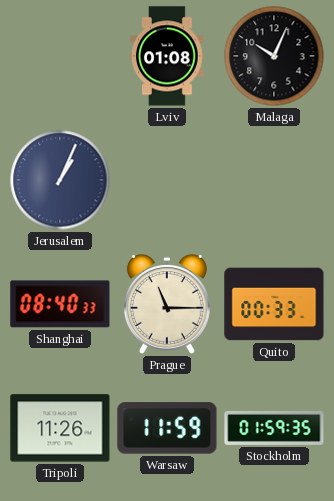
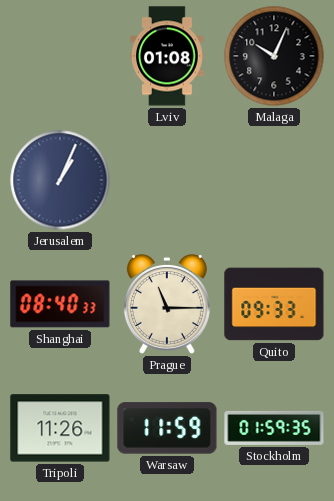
Quito: 00:33 -> 09:33
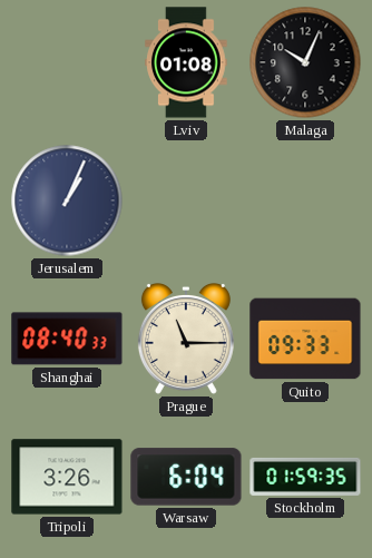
Tripoli: 11:26 -> 3:26
Warsaw: 11:59 -> 6:04
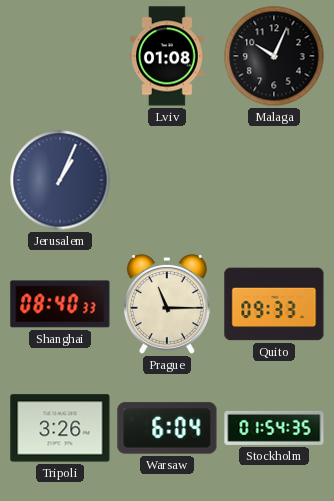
Stockholm: 01:59 -> 01:54
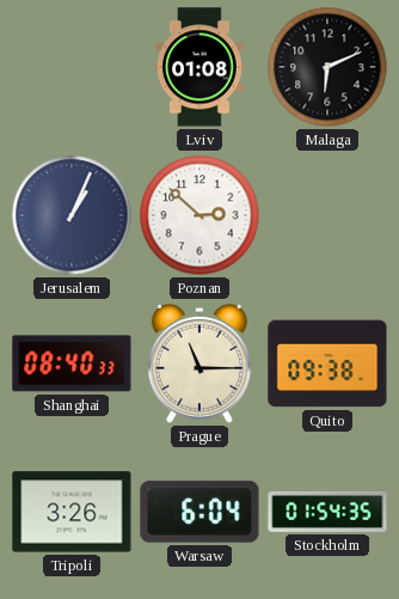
Malaga: 10:04 -> 6:11
Poznan: none -> 2:52
Quito: 09:33 -> 09:38
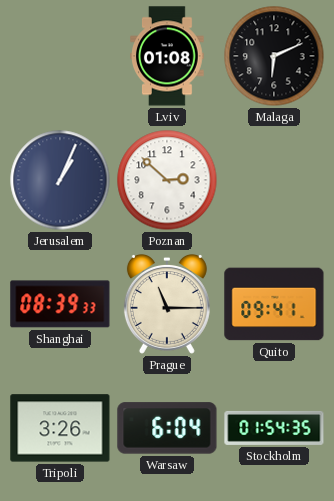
Shanghai: 08:40 -> 08:39
Quito: 09:38 -> 09:41
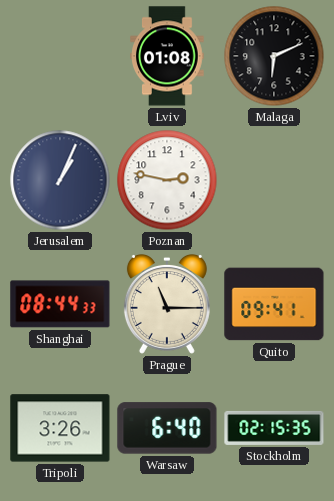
Poznan: 2:52 -> 2:47
Shanghai: 08:39 -> 08:44
Warsaw: 6:04 -> 6:40
Stockholm: 01:54 -> 02:15
